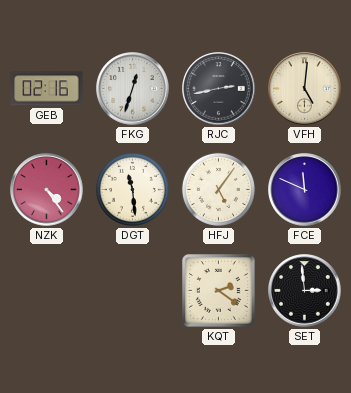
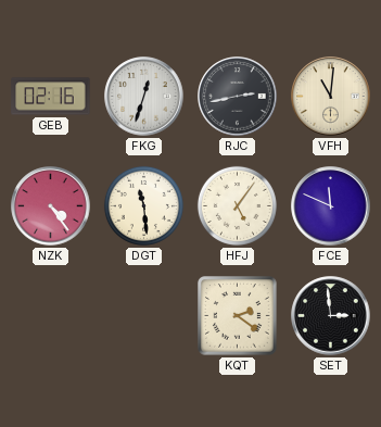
VFH: 5:01 -> 11:01
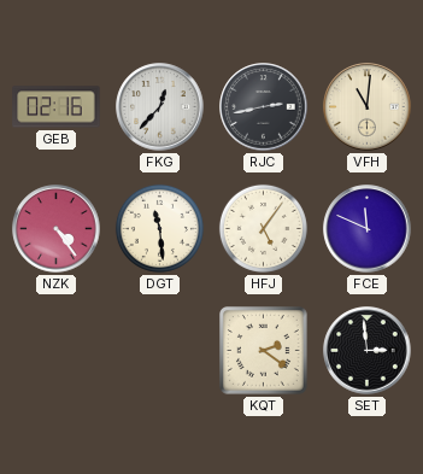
FKG: 12:33 -> 12:37
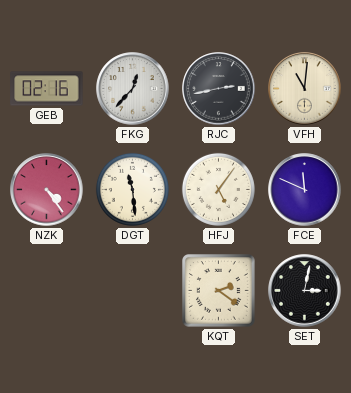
SET: 2:59 -> 3:02
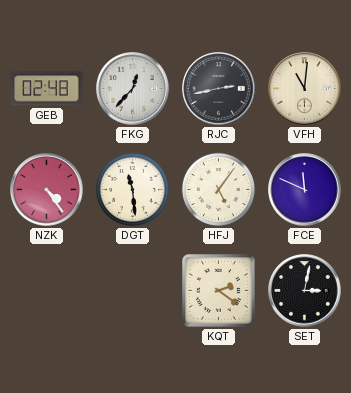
GEB: 02:16 -> 02:48
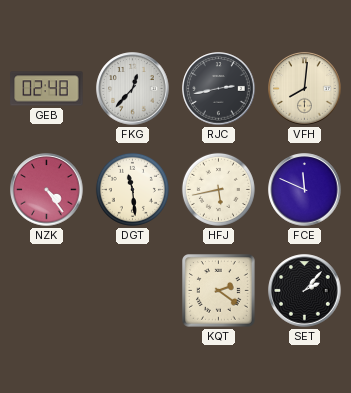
VFH: 11:01 -> 8:01
HFJ: 5:06 -> 5:43
SET: 3:02 -> 2:07
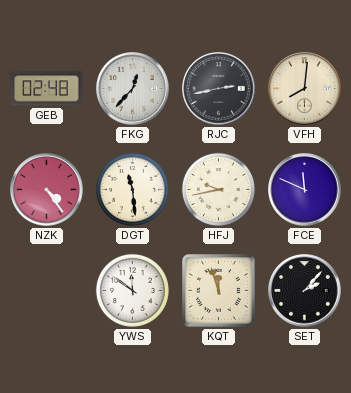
HFJ: 5:43 -> 9:43
YWS: none -> 11:51
KQT: 2:21 -> 11:57
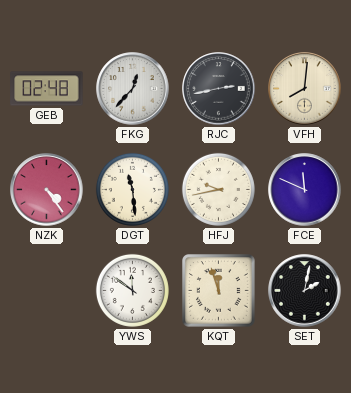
SET: 2:07 -> 2:02
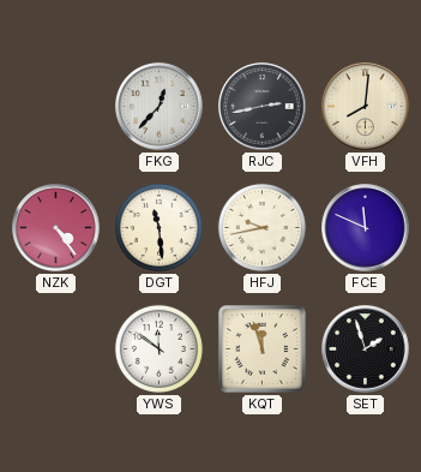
GEB: 02:48 -> none
SET: 2:02 -> 1:57
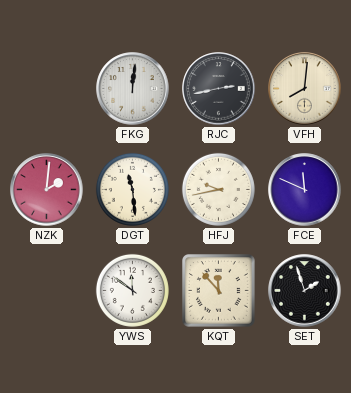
FKG: 12:37 -> 12:01
NZK: 4:24 -> 2:01
KQT: 11:57 -> 11:53
